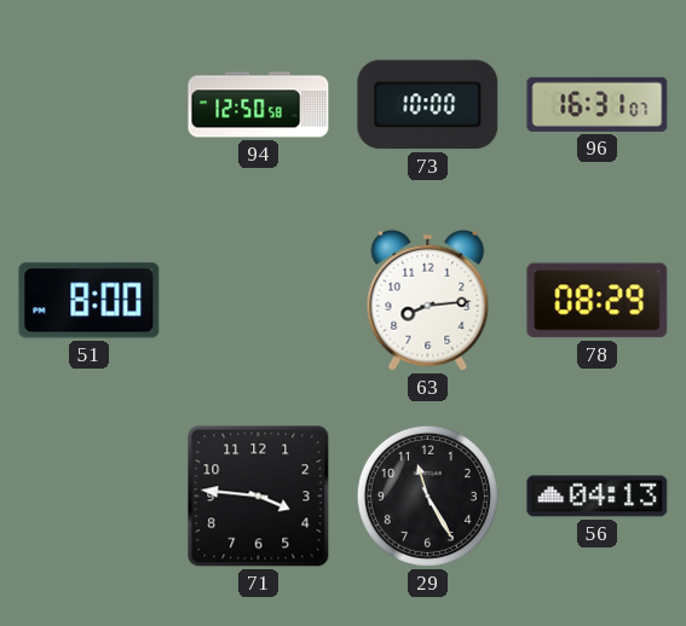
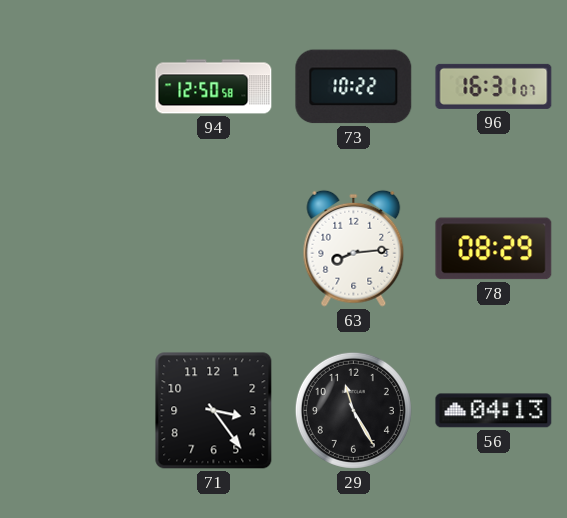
73: 10:00 -> 10:22
51: 8:00 -> none
71: 3:46 -> 3:24
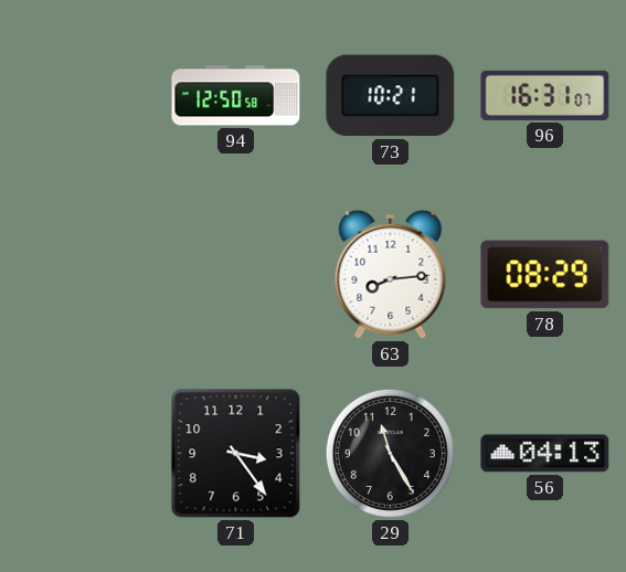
73: 10:22 -> 10:21
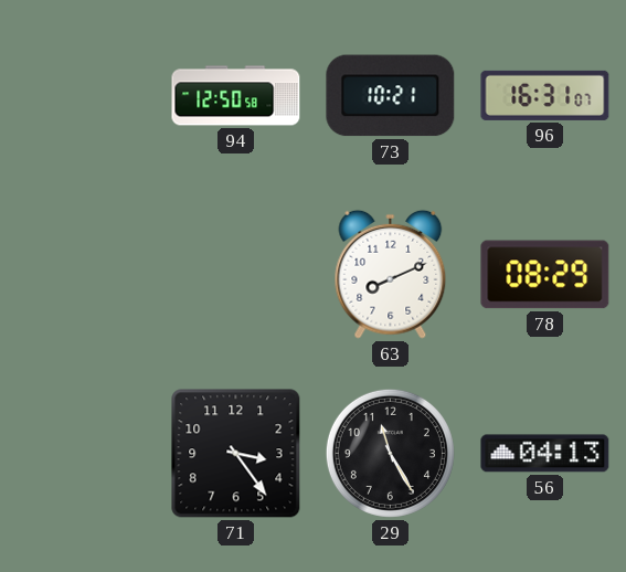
63: 8:14 -> 8:11
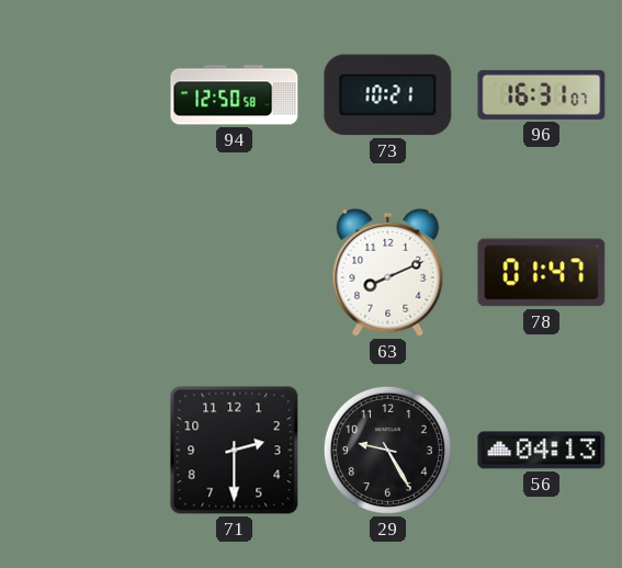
78: 08:29 -> 01:47
71: 3:24 -> 2:30
29: 11:25 -> 9:25
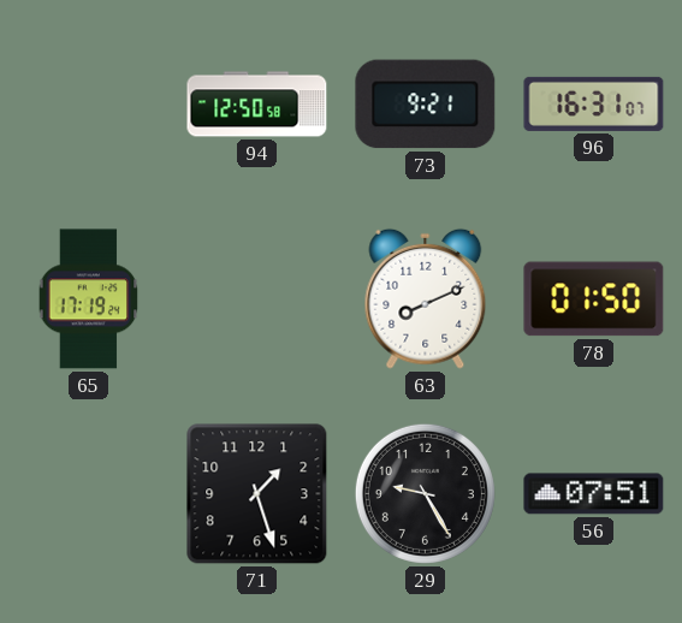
73: 10:21 -> 9:21
65: none -> 17:19
78: 01:47 -> 01:50
71: 2:30 -> 1:27
56: 04:13 -> 07:51
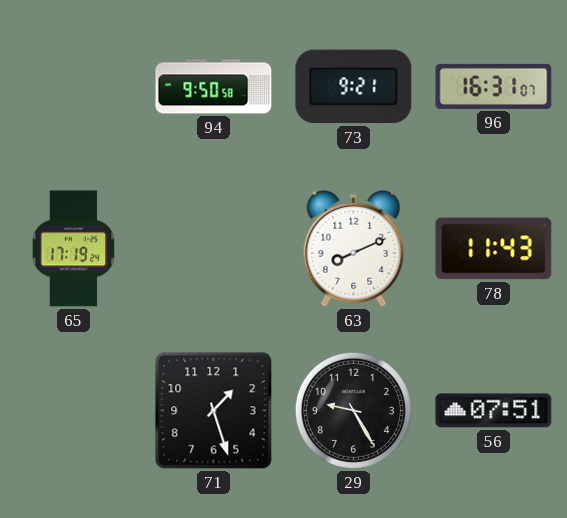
94: 12:50 -> 9:50
78: 01:50 -> 11:43
